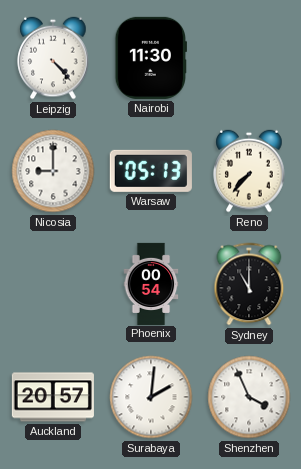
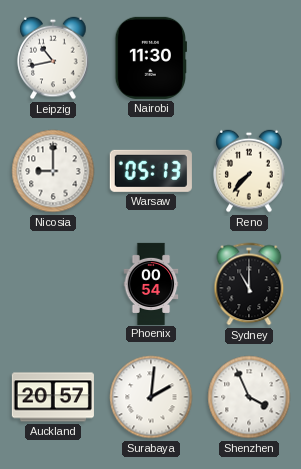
Leipzig: 4:23 -> 10:43
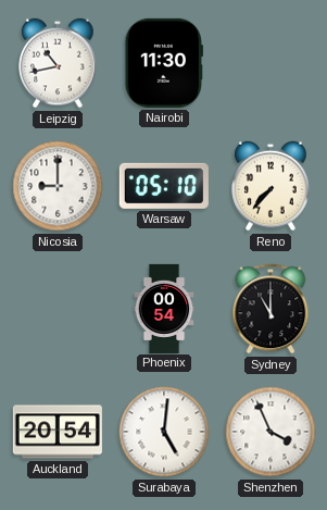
Warsaw: 05:13 -> 05:10
Auckland: 20:57 -> 20:54
Surabaya: 2:01 -> 5:01
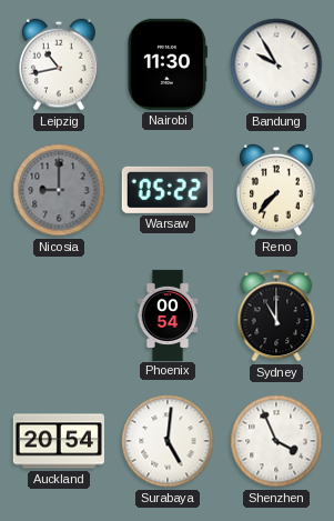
Bandung: none -> 9:55
Nicosia dial: white -> grey
Warsaw: 05:10 -> 05:22
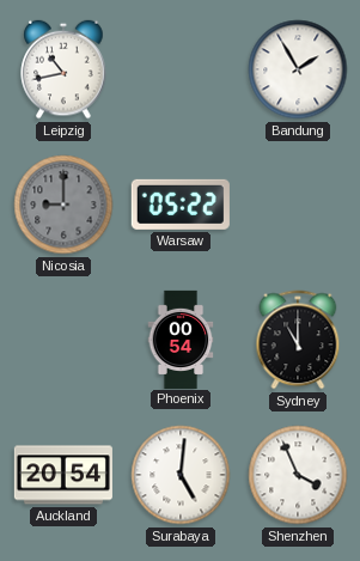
Nairobi: 11:30 -> none
Bandung: 9:55 -> 1:55
Reno: 7:37 -> none
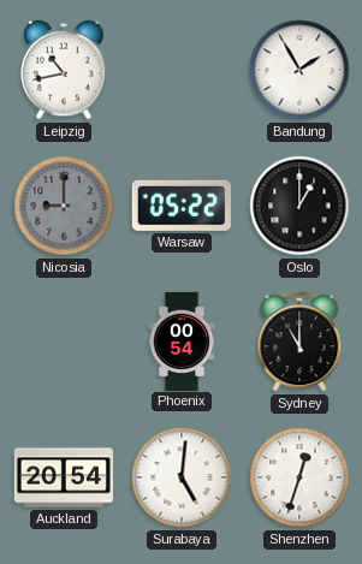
Oslo: none -> 1:00
Shenzhen: 3:56 -> 12:33
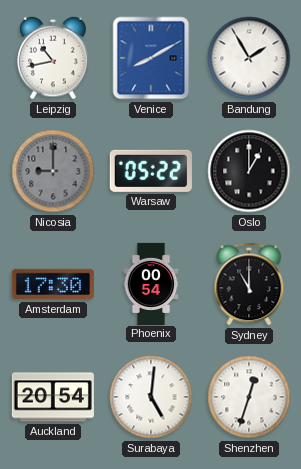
Venice: none -> 8:10
Amsterdam: none -> 17:30
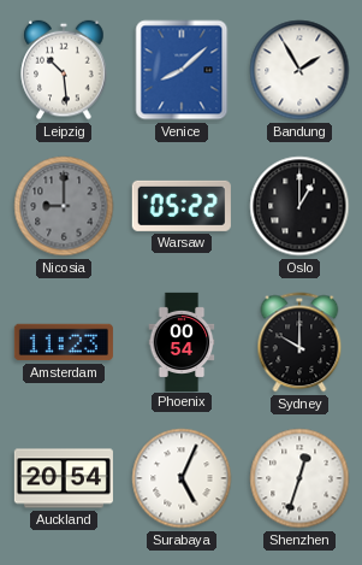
Leipzig: 10:43 -> 10:29
Venice: 8:10 -> 8:08
Amsterdam: 17:30 -> 11:23
Sydney: 11:00 -> 10:00
Surabaya: 5:01 -> 5:04
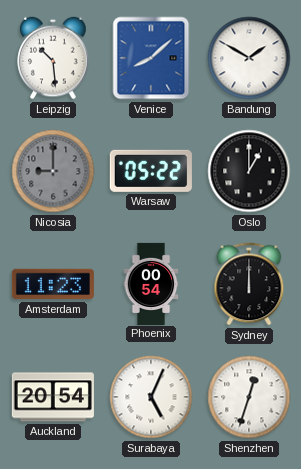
Bandung: 1:55 -> 1:50
Sydney: 10:00 -> 12:00
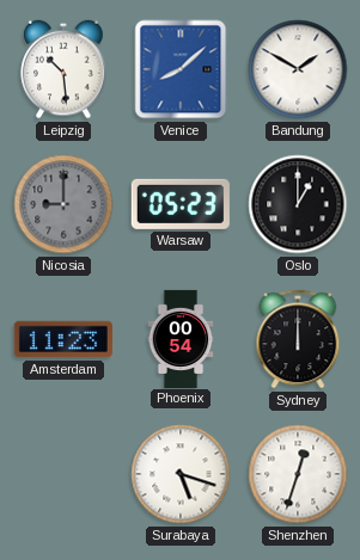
Warsaw: 05:22 -> 05:23
Auckland: 20:54 -> none
Surabaya: 5:04 -> 5:18
